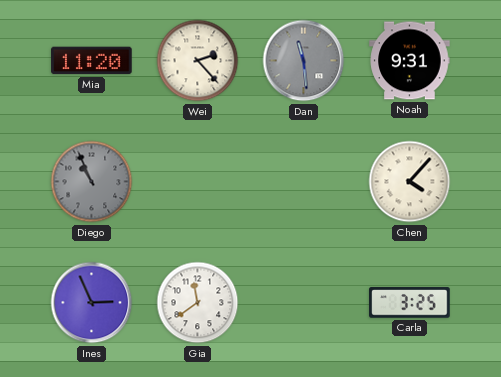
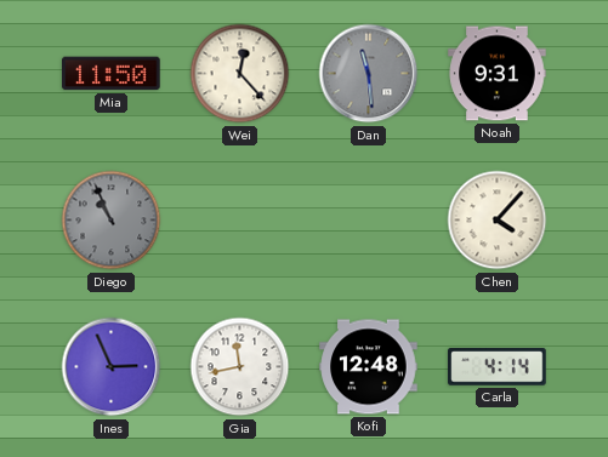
Mia: 11:20 -> 11:50
Wei: 2:23 -> 12:23
Gia: 11:39 -> 11:43
Kofi: none -> 12:48
Carla: 3:25 -> 4:14
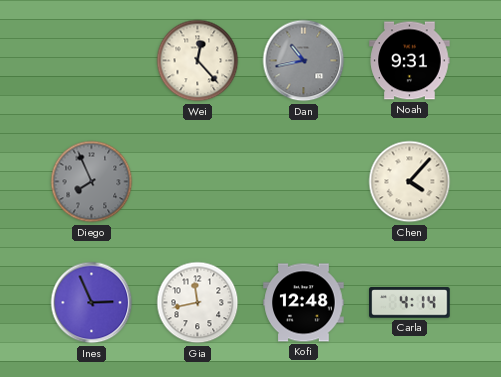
Mia: 11:50 -> none
Dan: 11:29 -> 10:43
Diego: 10:56 -> 7:56
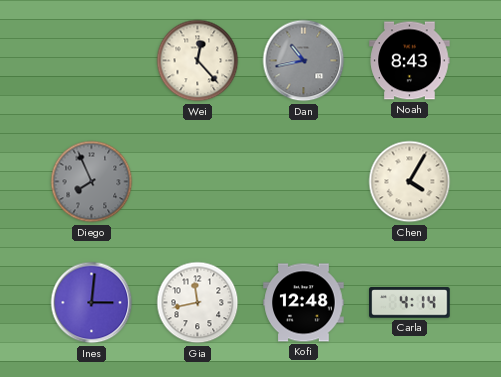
Noah: 9:31 -> 8:43
Chen: 4:07 -> 4:05
Ines: 2:56 -> 3:01
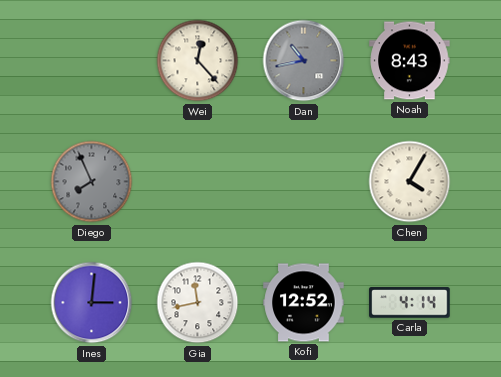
Kofi: 12:48 -> 12:52
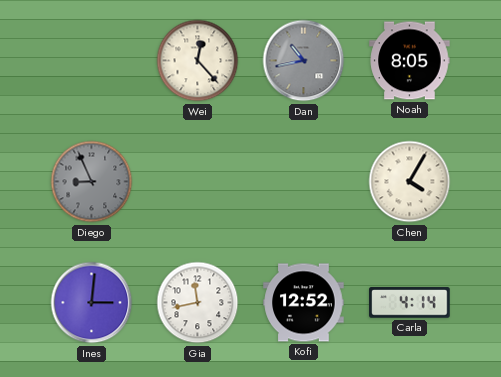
Noah: 8:43 -> 8:05
Diego: 7:56 -> 8:56
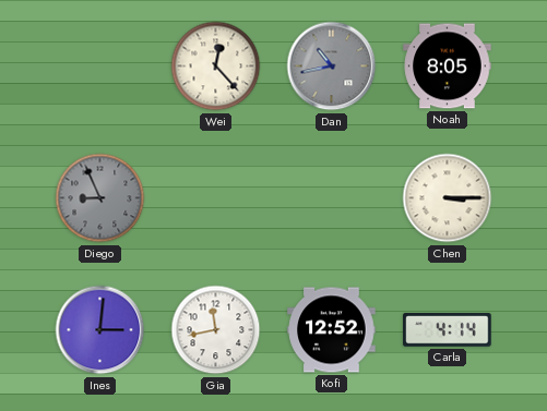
Chen: 4:05 -> 3:15
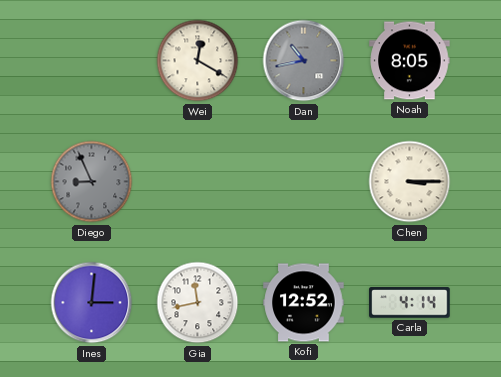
Wei: 12:23 -> 12:20
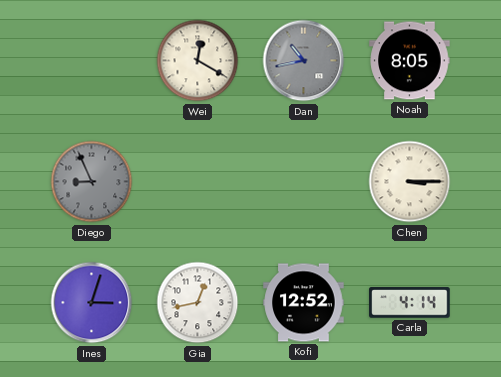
Ines: 3:01 -> 3:03
Gia: 11:43 -> 12:43
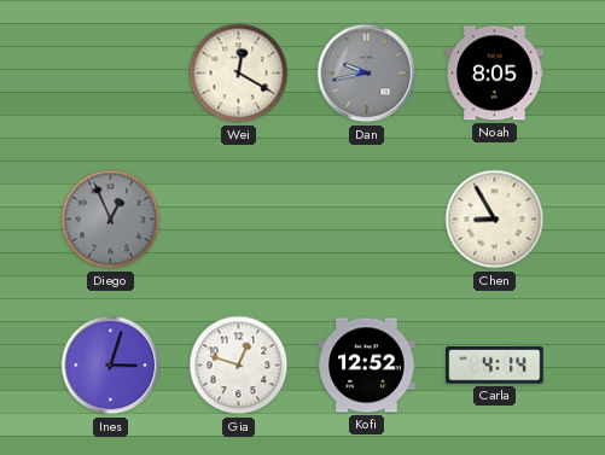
Dan: 10:43 -> 9:43
Diego: 8:56 -> 12:56
Chen: 3:15 -> 8:55
Gia: 12:43 -> 12:48
